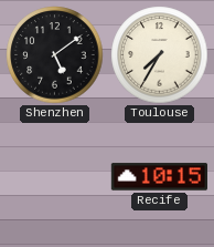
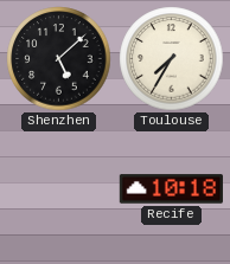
Shenzhen: 5:09 -> 5:08
Recife: 10:15 -> 10:18
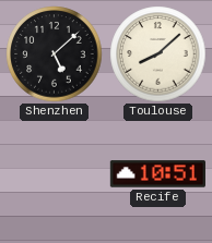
Toulouse: 7:35 -> 8:08
Recife: 10:18 -> 10:51
